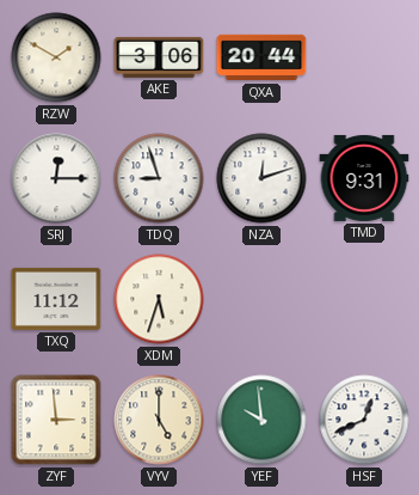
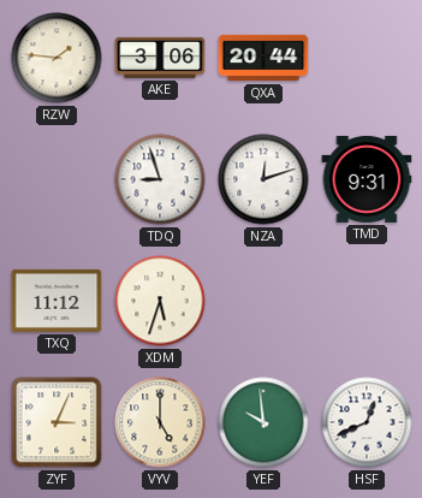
RZW: 1:50 -> 1:46
SRJ: 12:15 -> none
ZYF: 2:59 -> 3:04
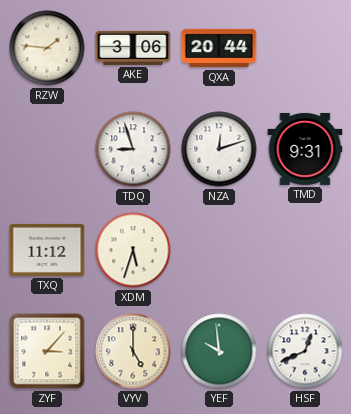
ZYF: 3:04 -> 3:07
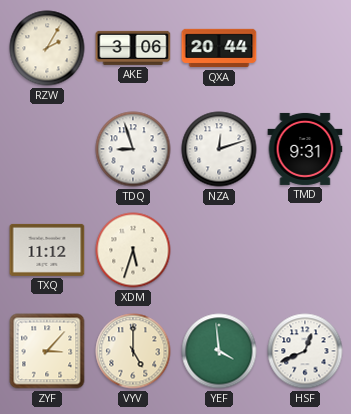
RZW: 1:46 -> 2:05
YEF: 9:59 -> 3:59
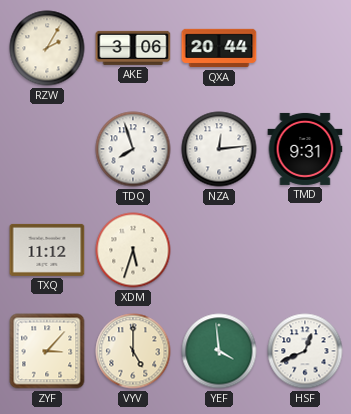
TDQ: 8:57 -> 7:57
NZA: 12:12 -> 12:14
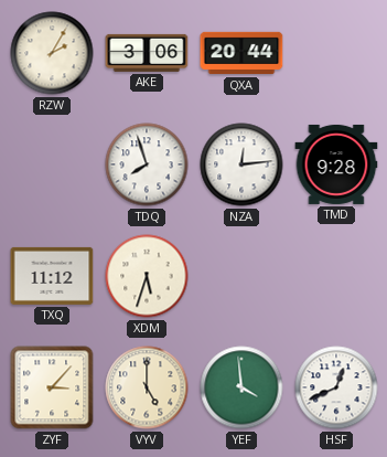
TMD: 9:31 -> 9:28
